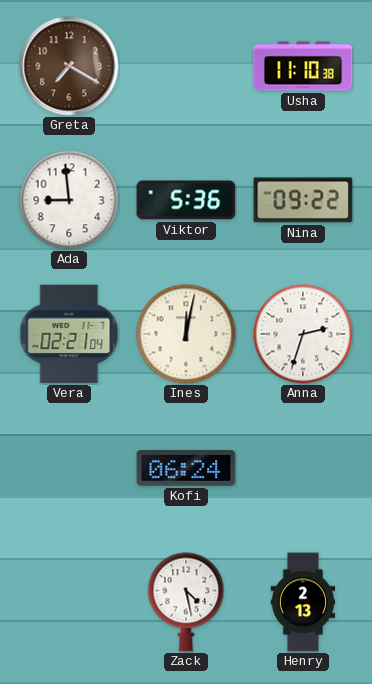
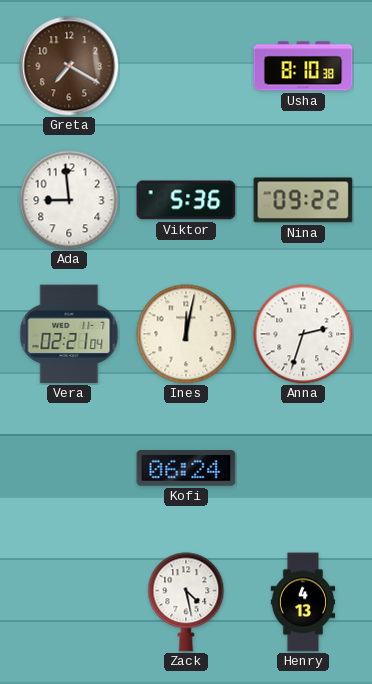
Usha: 11:10 -> 8:10
Henry: 2:13 -> 4:13
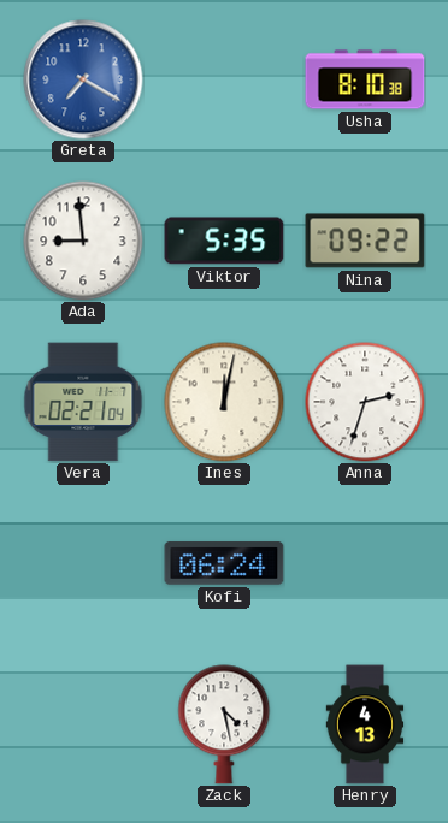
Greta dial: brown -> blue
Viktor: 5:36 -> 5:35
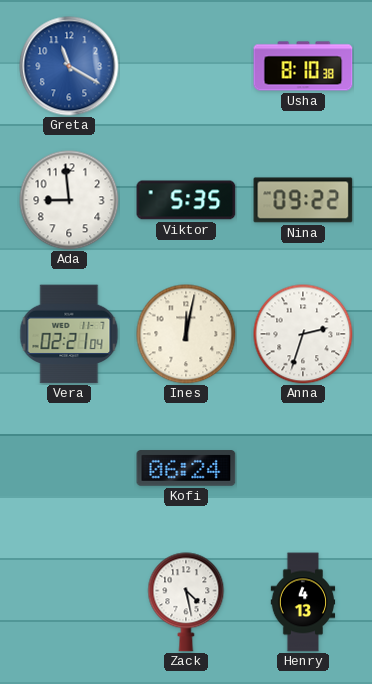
Greta: 7:20 -> 11:20
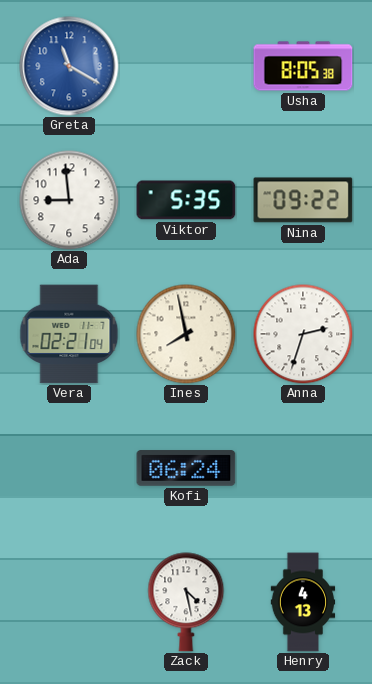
Usha: 8:10 -> 8:05
Ines: 12:02 -> 7:58
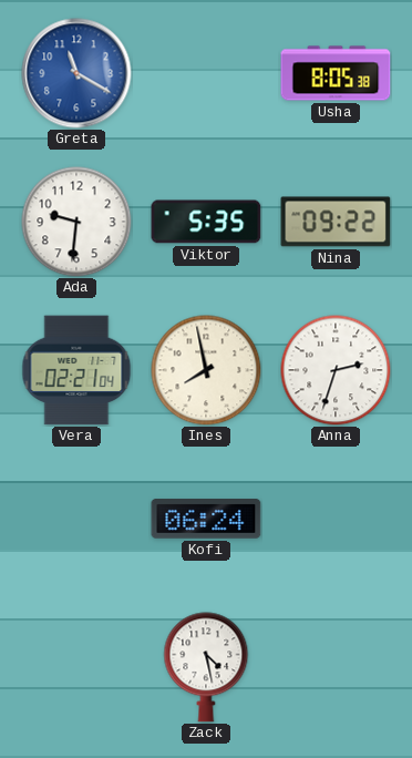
Ada: 8:59 -> 9:31
Henry: 4:13 -> none
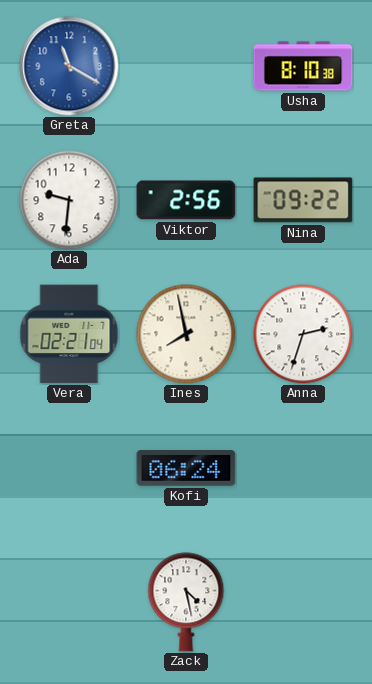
Usha: 8:05 -> 8:10
Viktor: 5:35 -> 2:56
